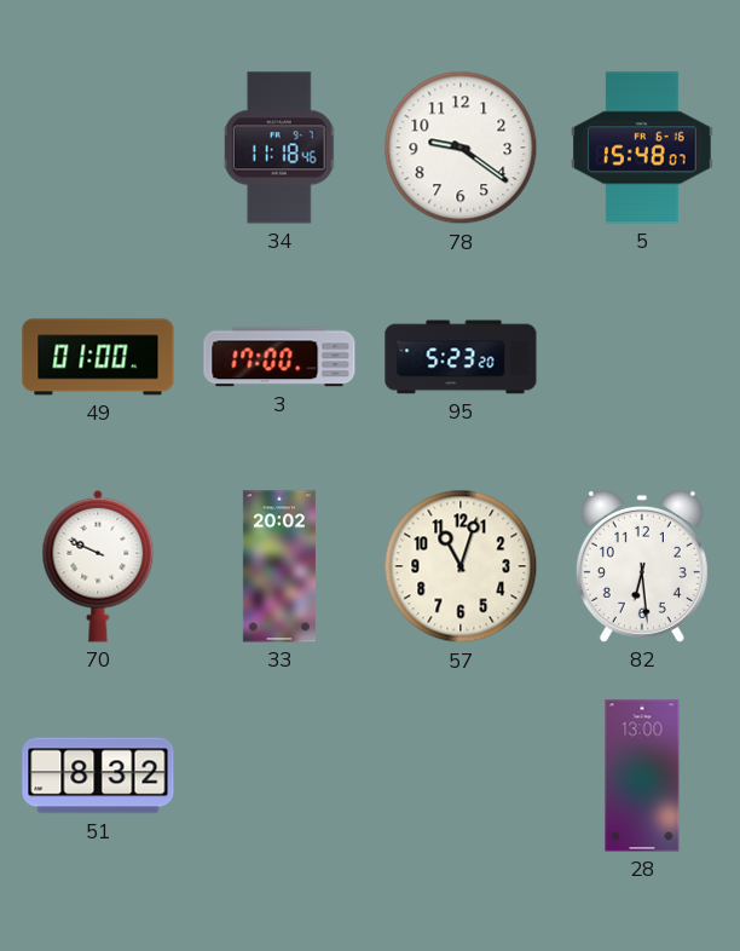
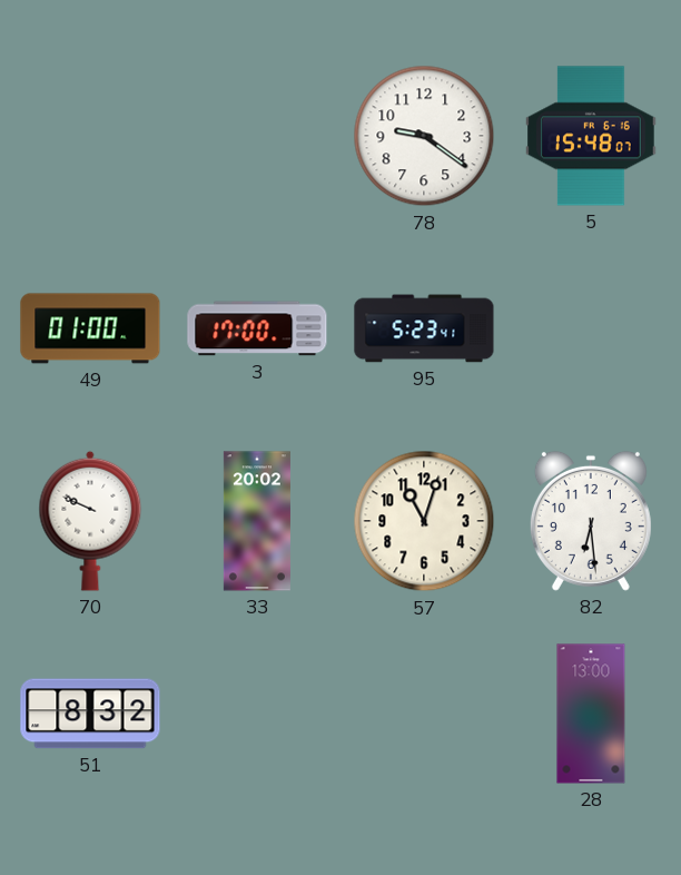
34: 11:18 -> none
95: 5:23:20 -> 5:23:41
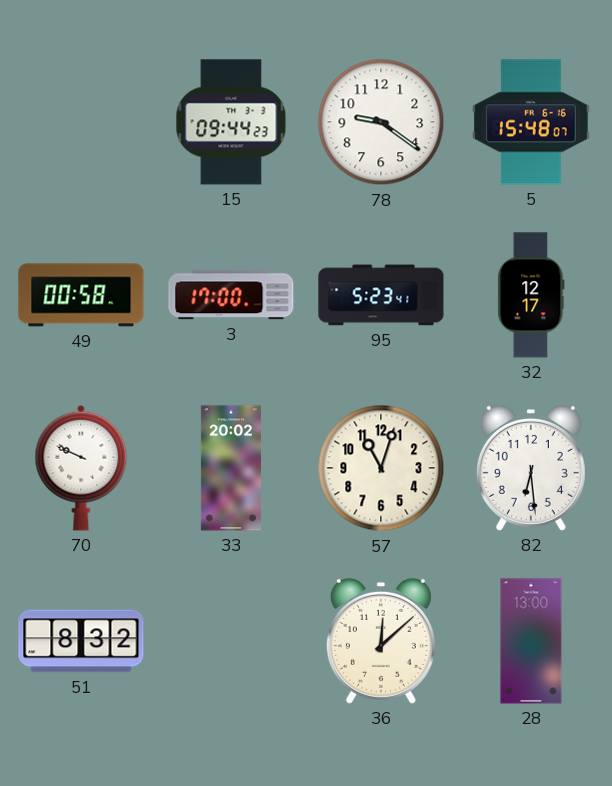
15: none -> 09:44
49: 01:00 -> 00:58
32: none -> 12:17
36: none -> 12:08
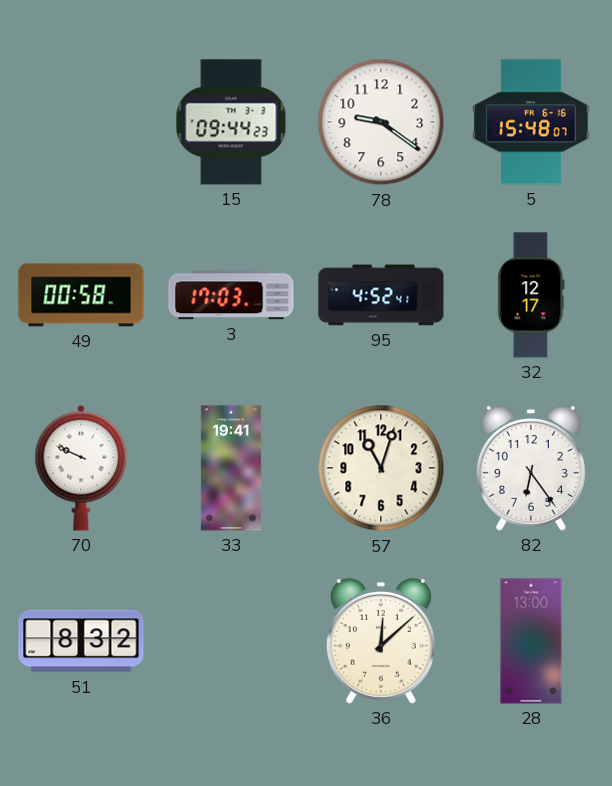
3: 17:00 -> 17:03
95: 5:23 -> 4:52
33: 20:02 -> 19:41
82: 6:29 -> 6:24
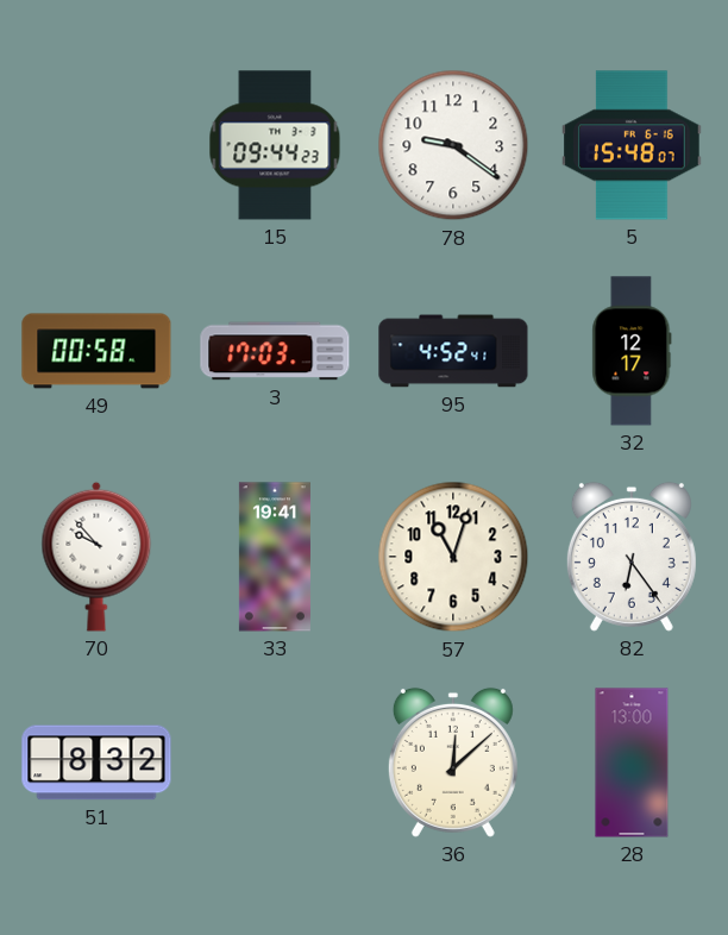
70: 9:49 -> 9:53
